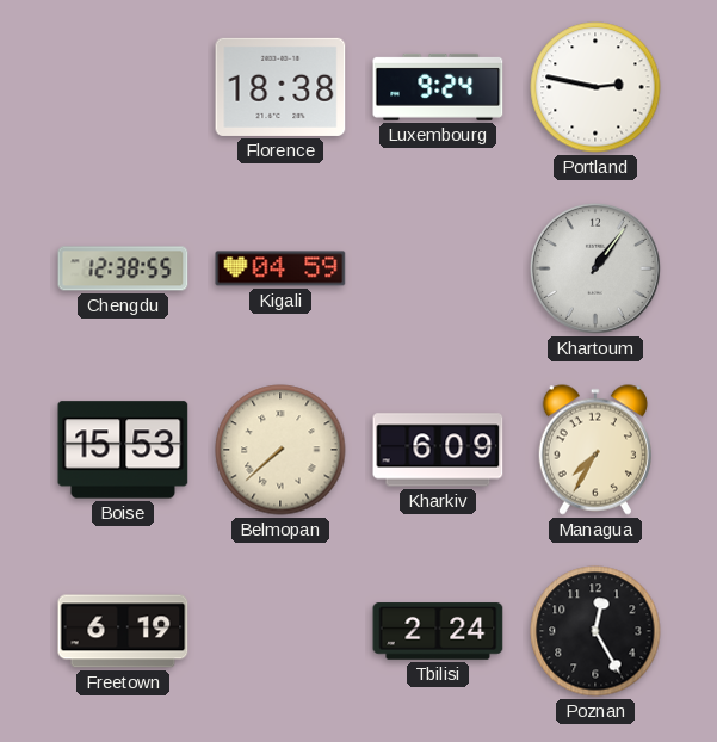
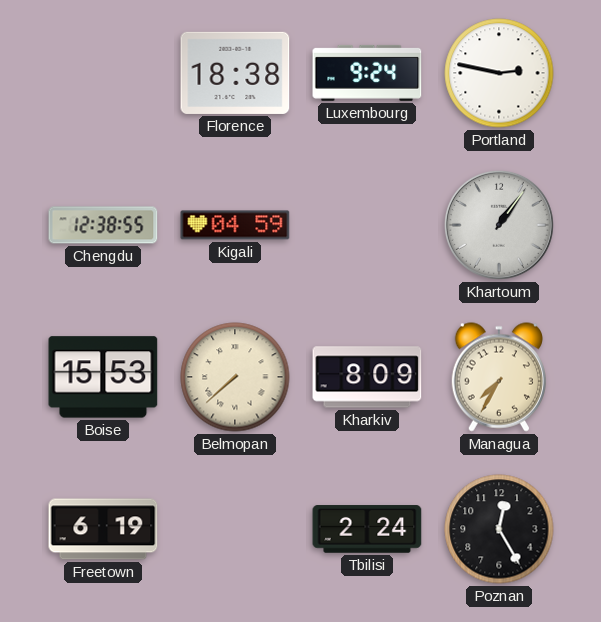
Kharkiv: 6:09 -> 8:09
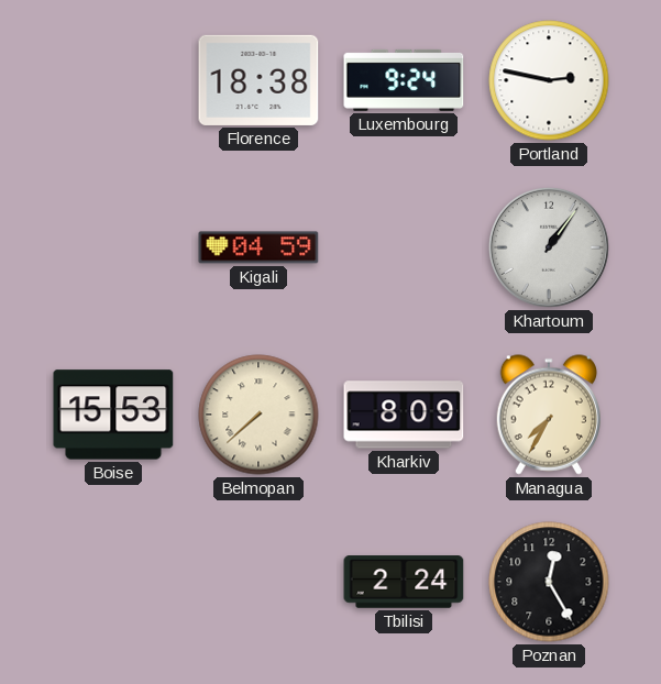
Chengdu: 12:38 -> none
Freetown: 6:19 -> none
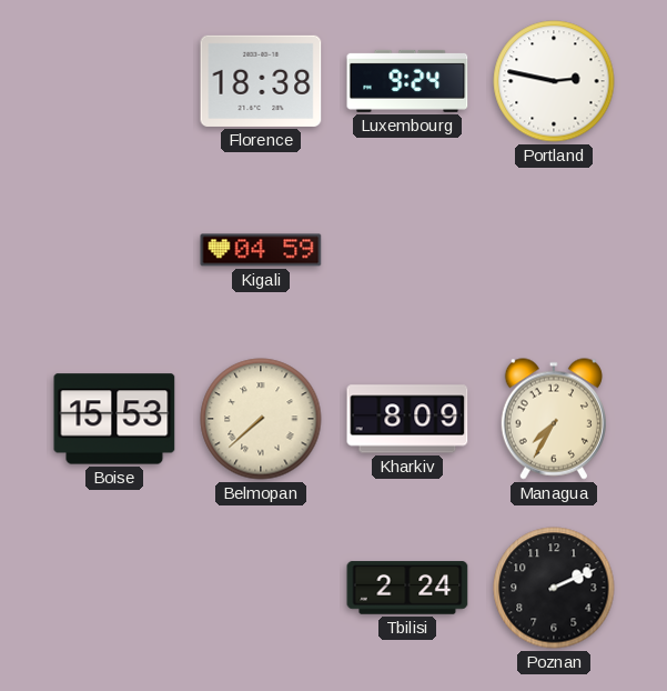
Khartoum: 1:06 -> none
Poznan: 12:25 -> 2:11
